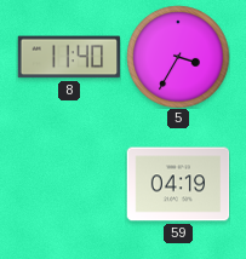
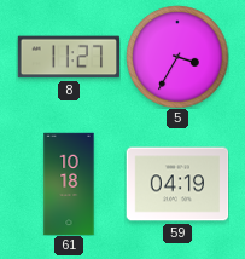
8: 11:40 -> 11:27
61: none -> 10:18
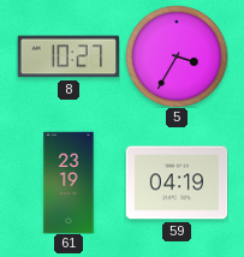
8: 11:27 -> 10:27
61: 10:18 -> 23:19
